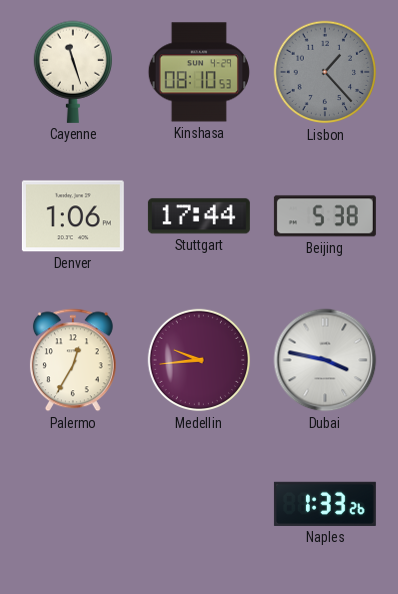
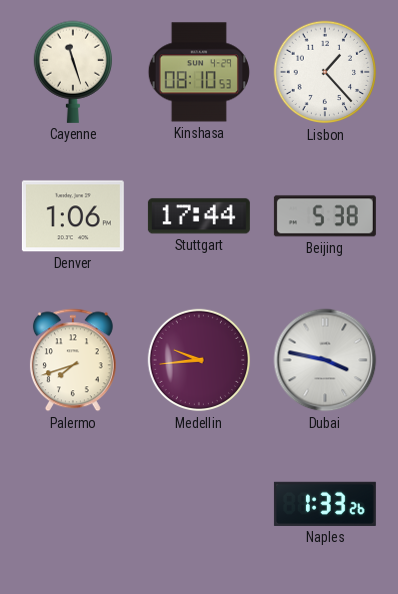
Lisbon dial: grey -> white
Palermo: 12:35 -> 7:42
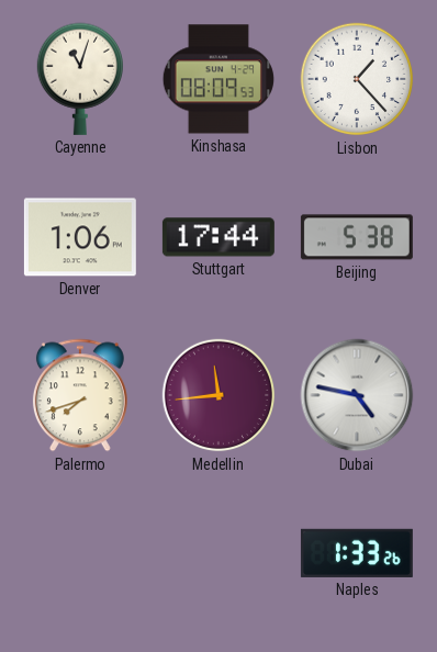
Cayenne: 11:27 -> 11:03
Kinshasa: 08:10 -> 08:09
Medellin: 9:44 -> 11:44
Dubai: 3:47 -> 4:47
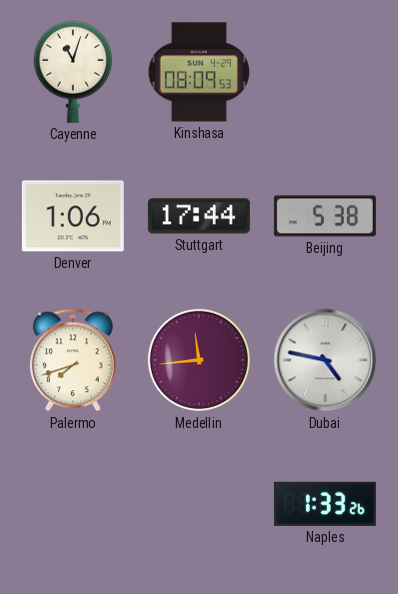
Lisbon: 1:23 -> none
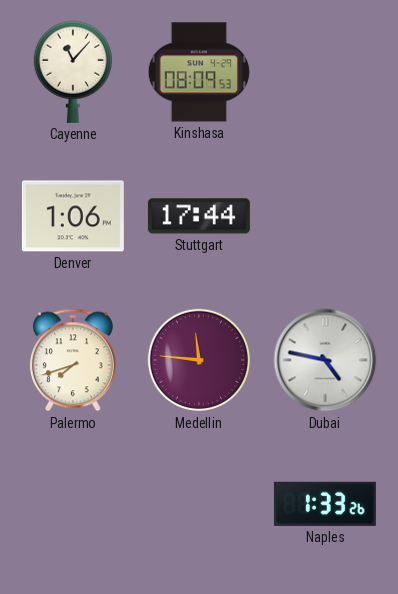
Cayenne: 11:03 -> 11:07
Beijing: 5:38 -> none
Medellin: 11:44 -> 11:46
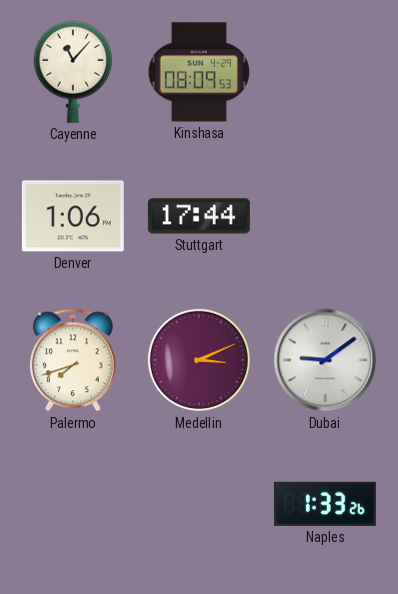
Medellin: 11:46 -> 3:11
Dubai: 4:47 -> 9:09
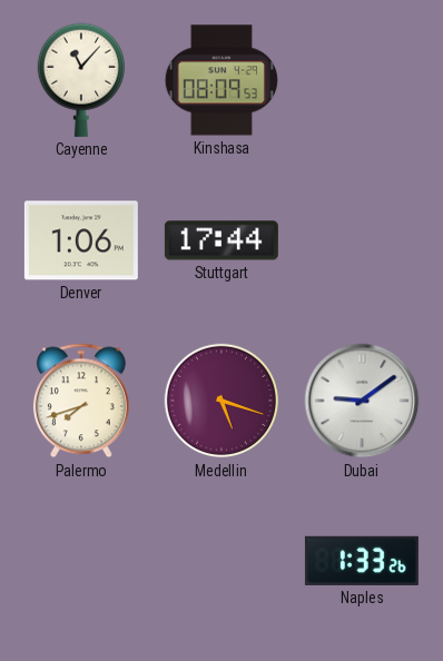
Medellin: 3:11 -> 5:18
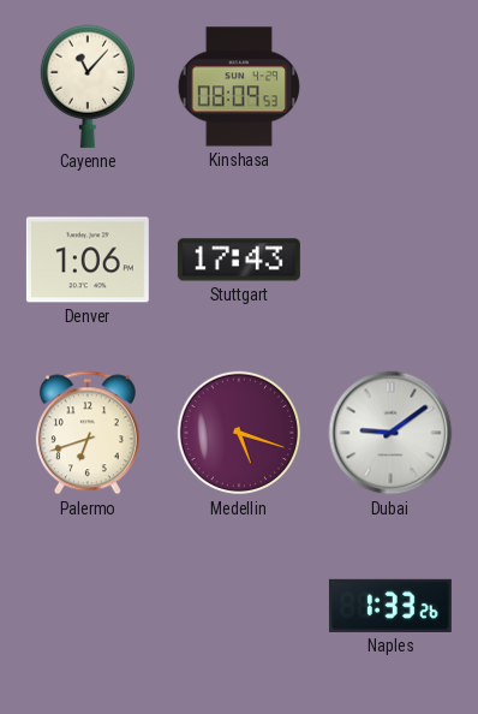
Stuttgart: 17:44 -> 17:43
Palermo: 7:42 -> 6:42
